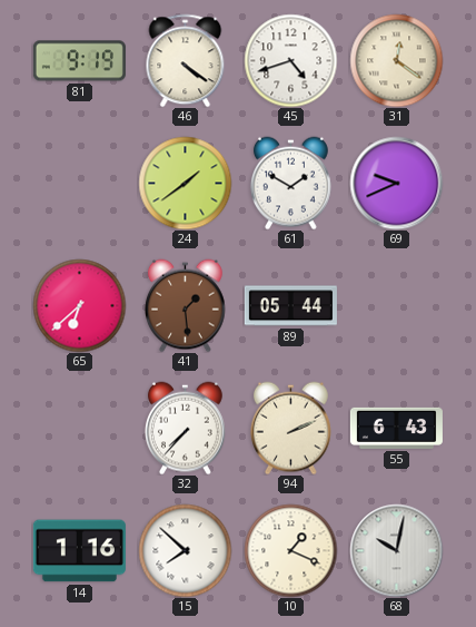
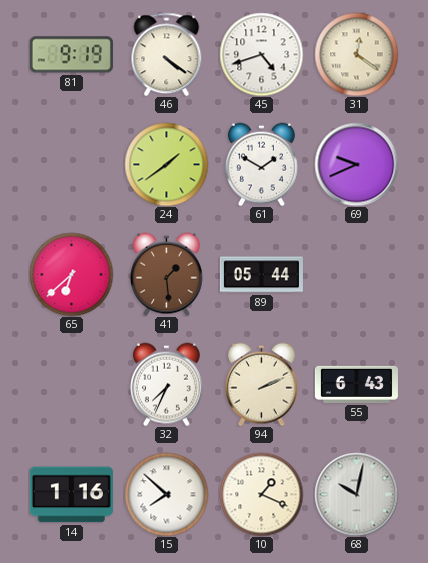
32: 7:37 -> 7:34
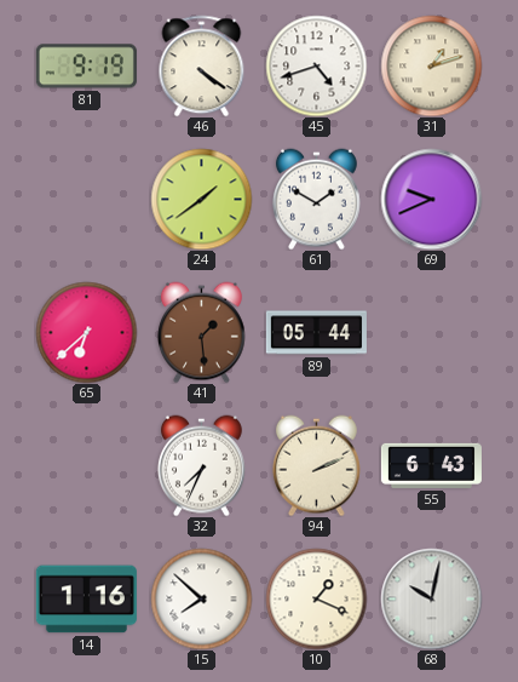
31: 12:21 -> 1:12
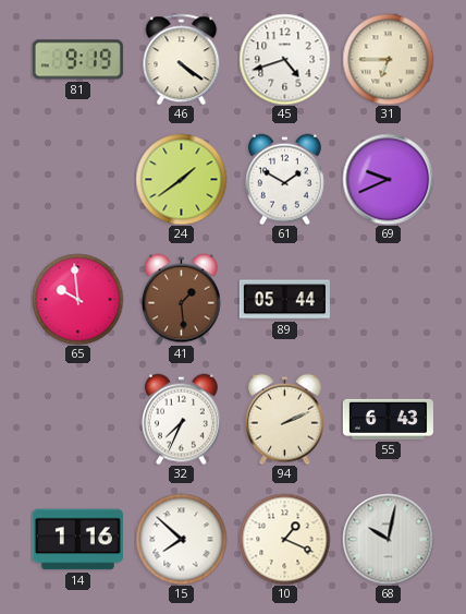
31: 1:12 -> 6:45
65: 6:38 -> 9:59
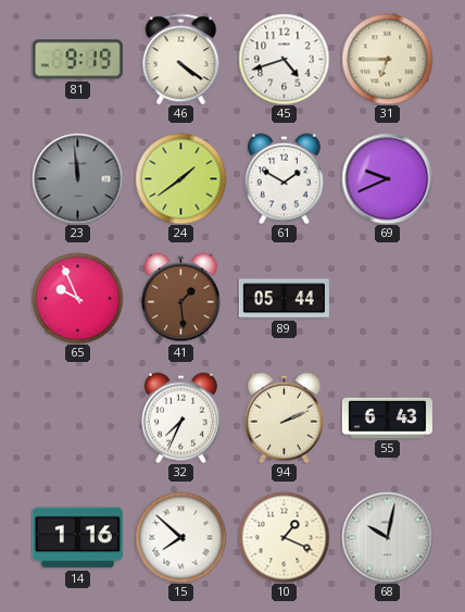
23: none -> 11:59
65: 9:59 -> 9:56
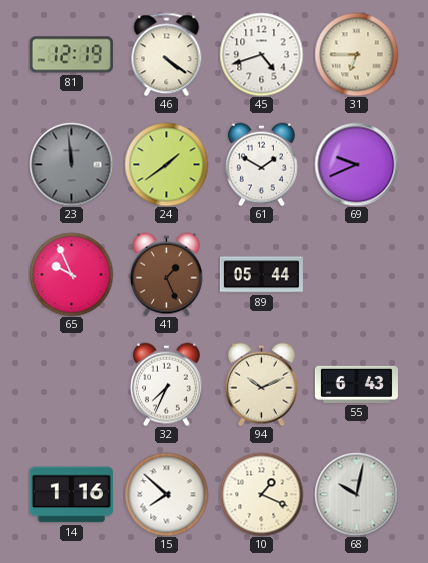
81: 9:19 -> 12:19
41: 1:29 -> 1:26
94: 2:11 -> 10:11
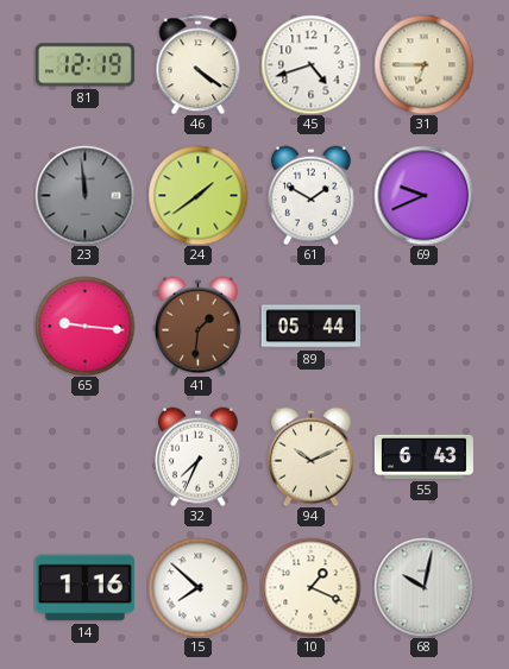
65: 9:56 -> 9:16
41: 1:26 -> 1:31
